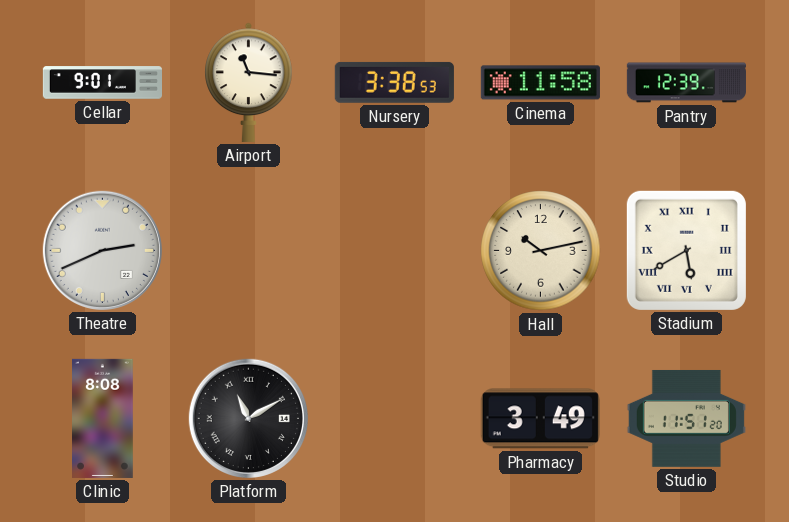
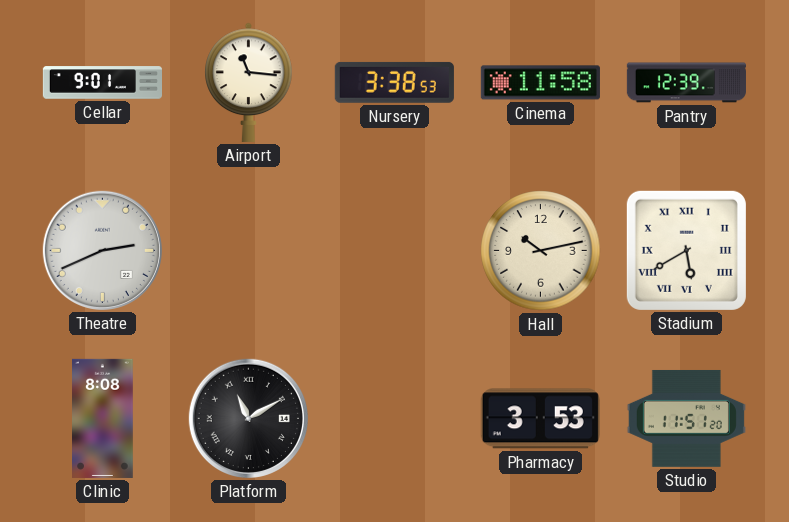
Pharmacy: 3:49 -> 3:53
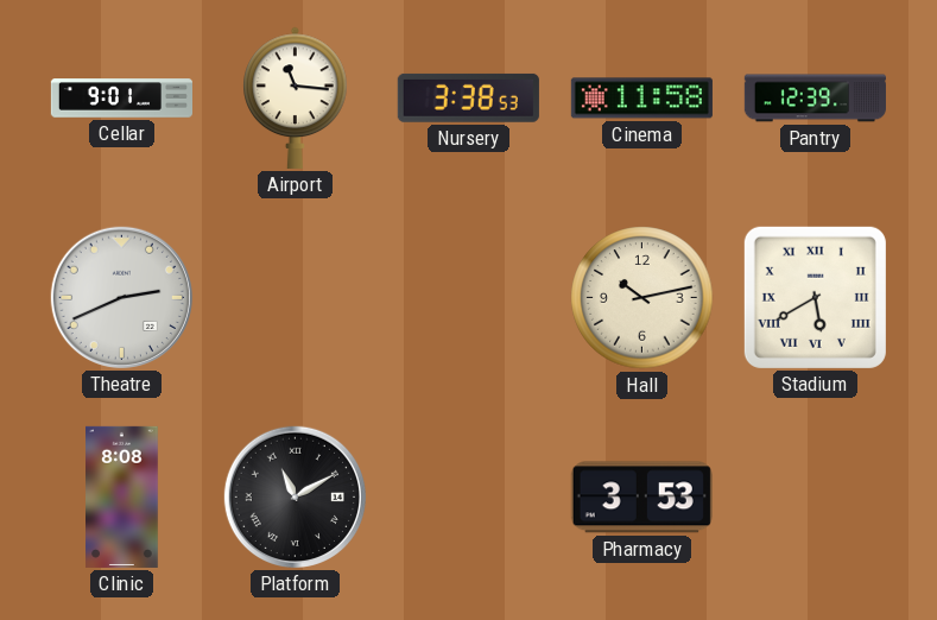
Studio: 11:51 -> none
